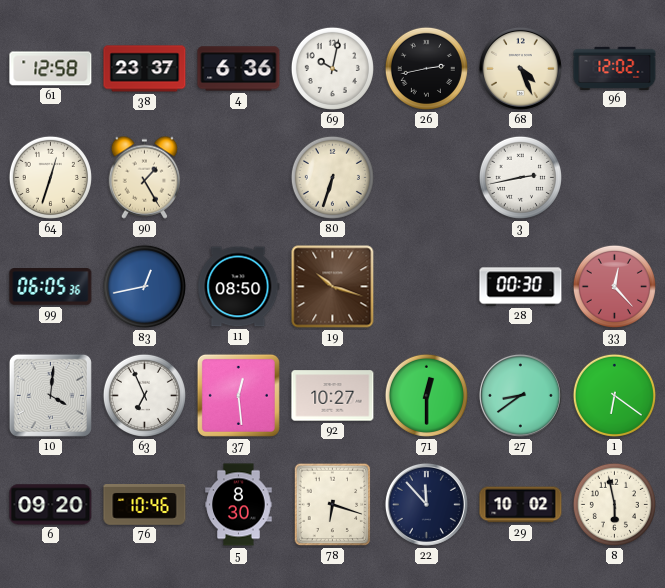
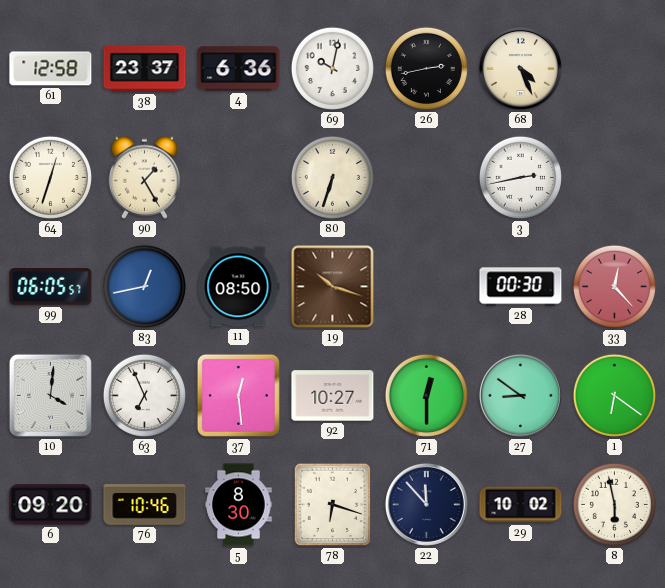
96: 12:02 -> none
99: 06:05:36 -> 06:05:57
27: 8:39 -> 8:51
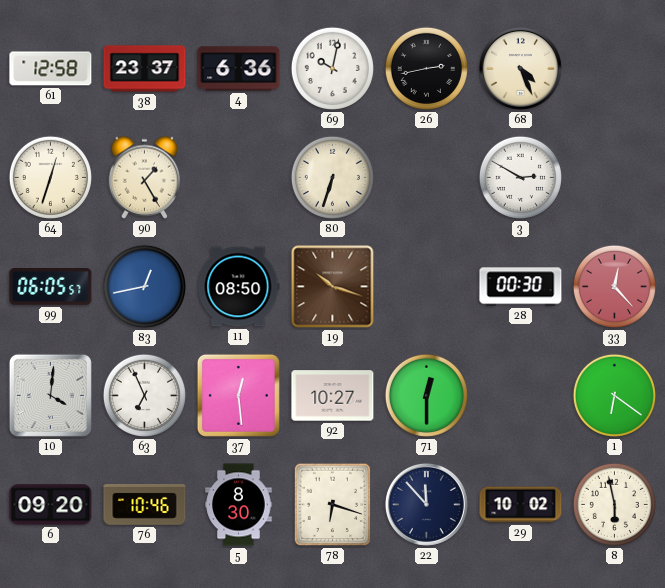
3: 2:43 -> 2:50
27: 8:51 -> none
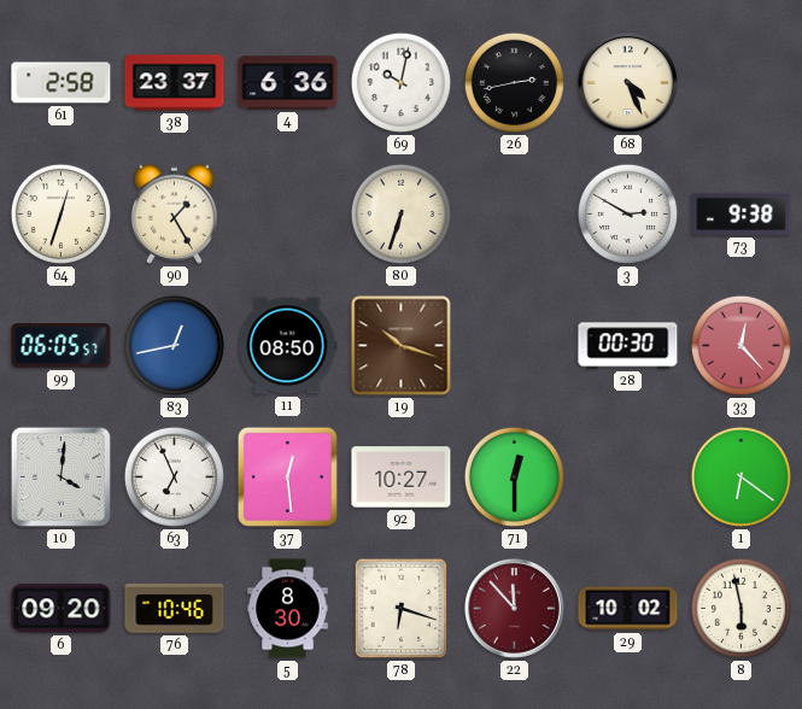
61: 12:58 -> 2:58
73: none -> 9:38
22 dial: navy -> burgundy
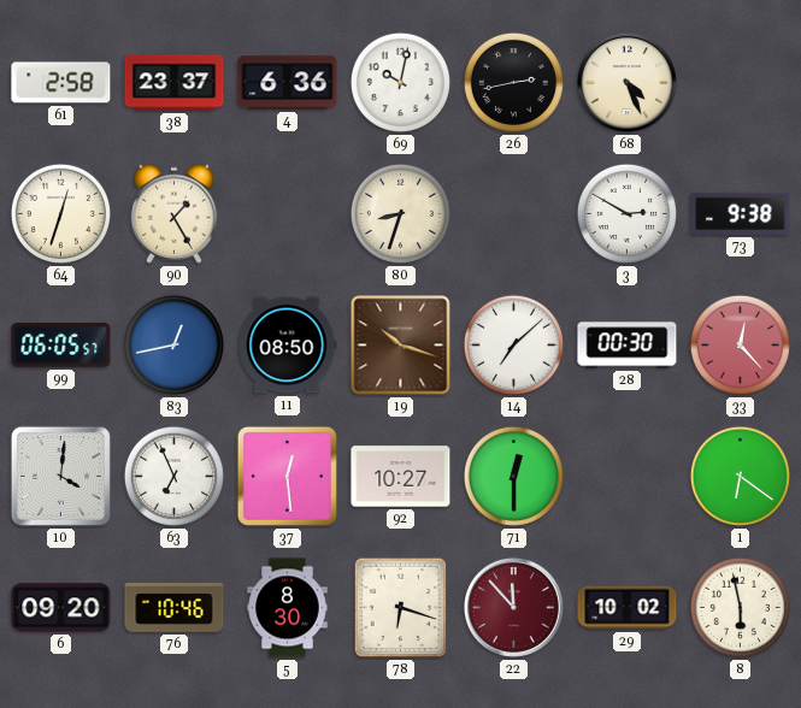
80: 6:33 -> 8:33
14: none -> 7:08
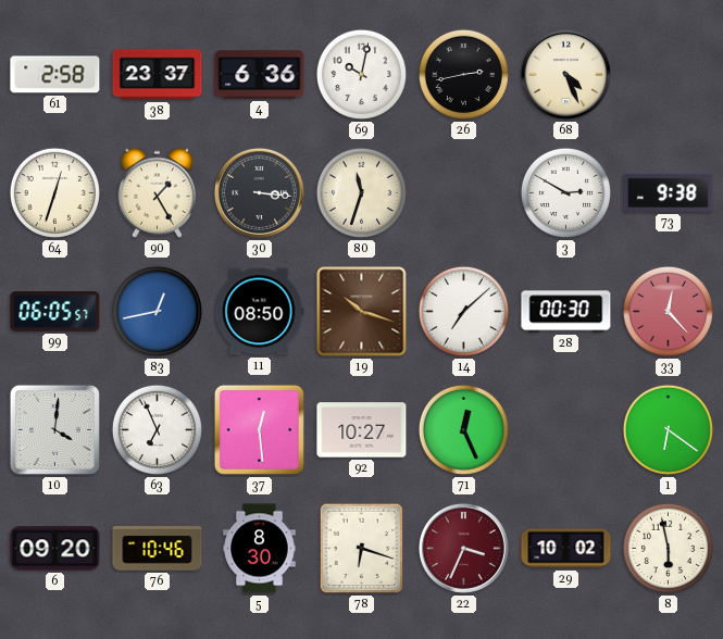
30: none -> 3:16
80: 8:33 -> 11:33
71: 12:30 -> 12:26
22: 11:53 -> 3:34
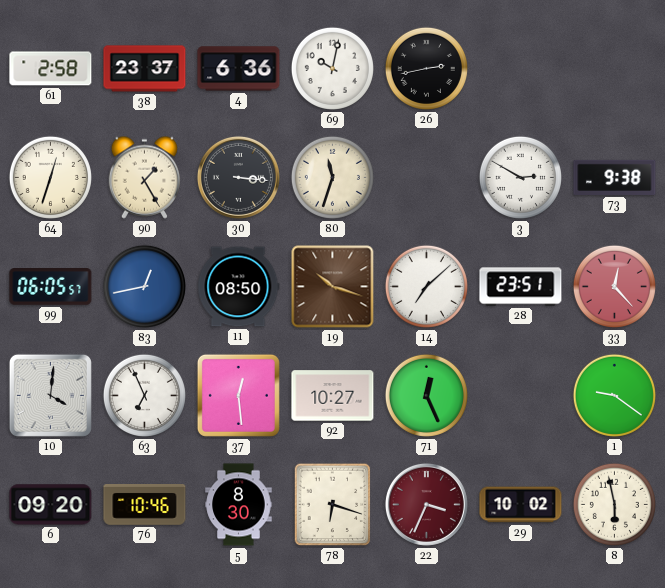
68: 4:26 -> none
28: 00:30 -> 23:51
1: 6:21 -> 9:21
